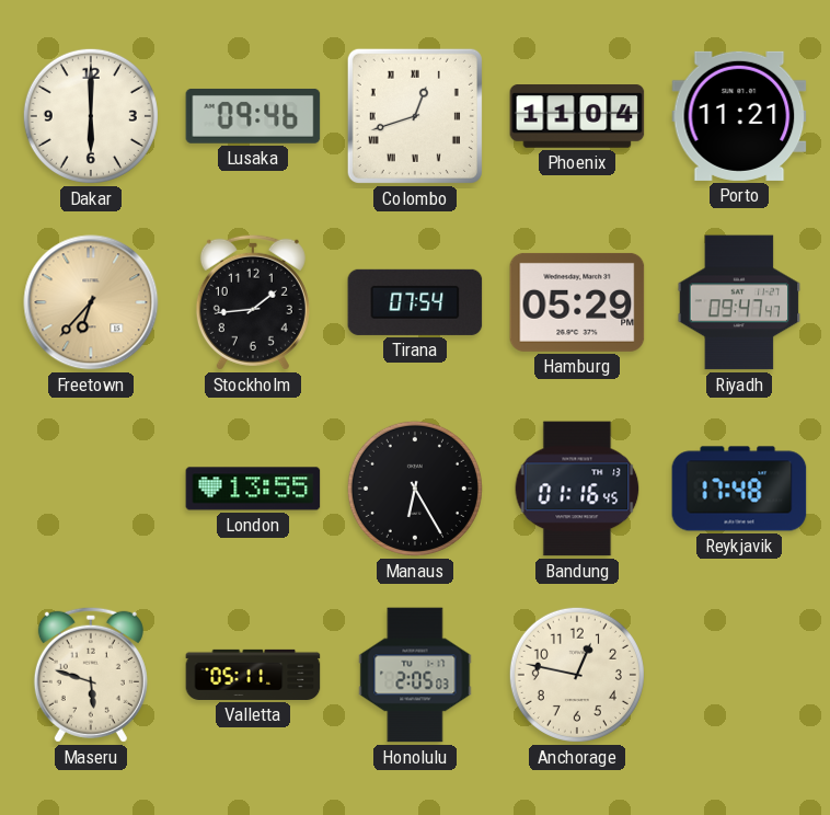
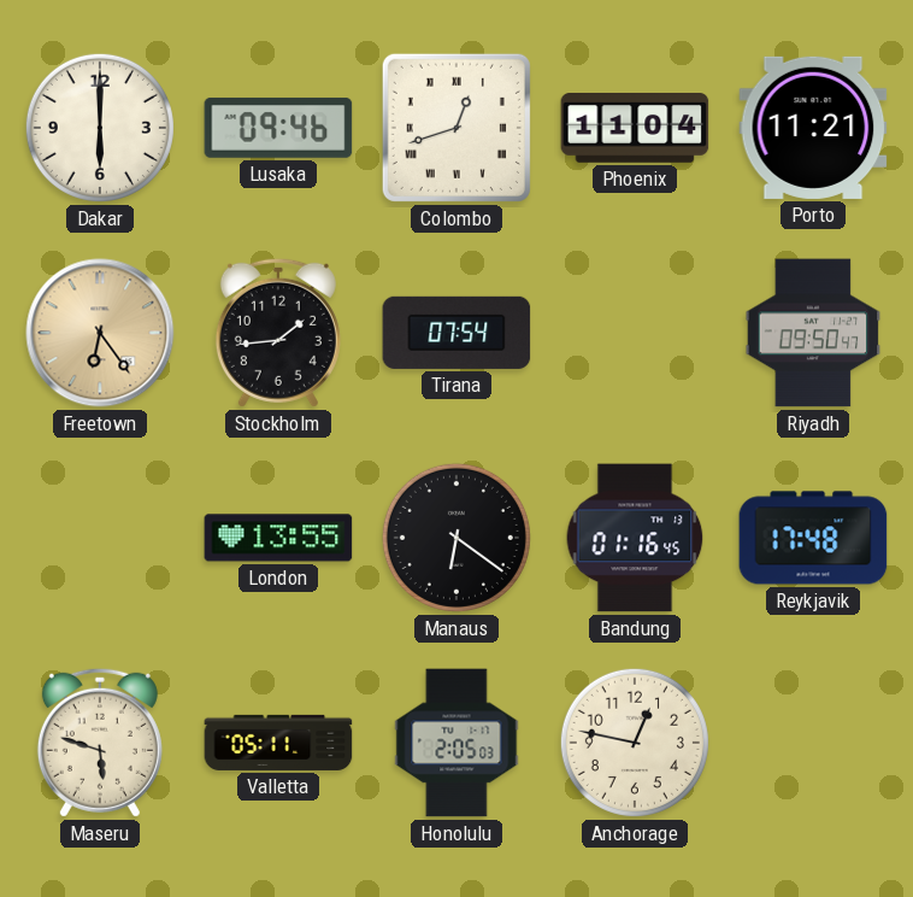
Freetown: 6:37 -> 6:24
Hamburg: 05:29 -> none
Riyadh: 09:47 -> 09:50
Manaus: 6:25 -> 6:21
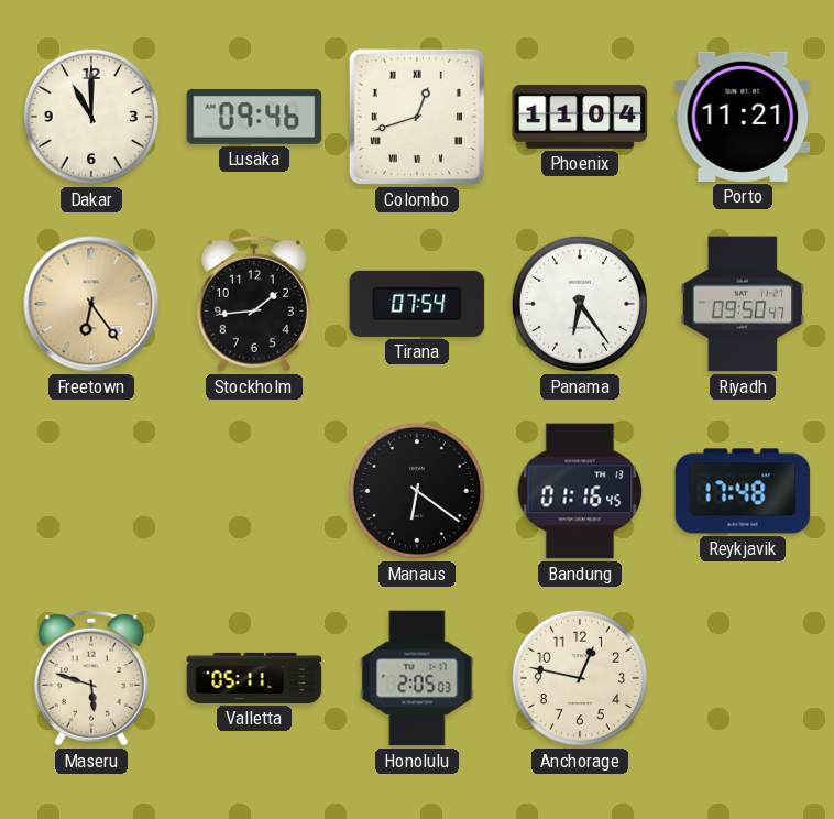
Dakar: 6:00 -> 11:00
Panama: none -> 6:24
London: 13:55 -> none
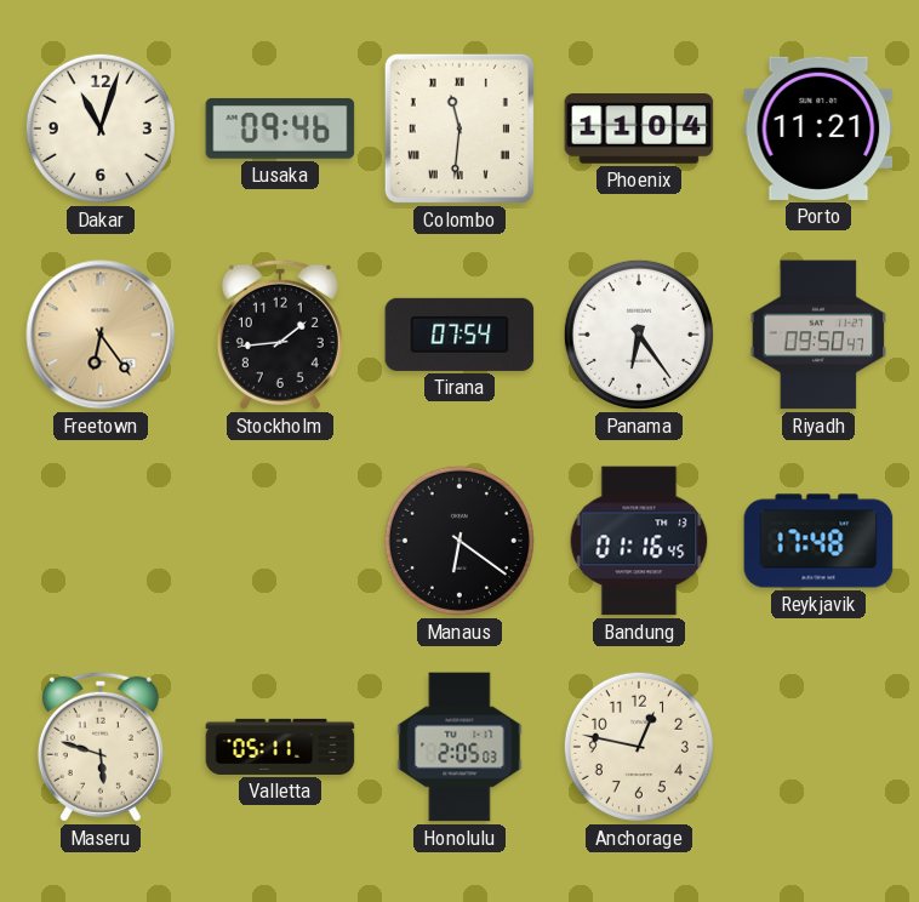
Dakar: 11:00 -> 11:03
Colombo: 12:42 -> 11:31
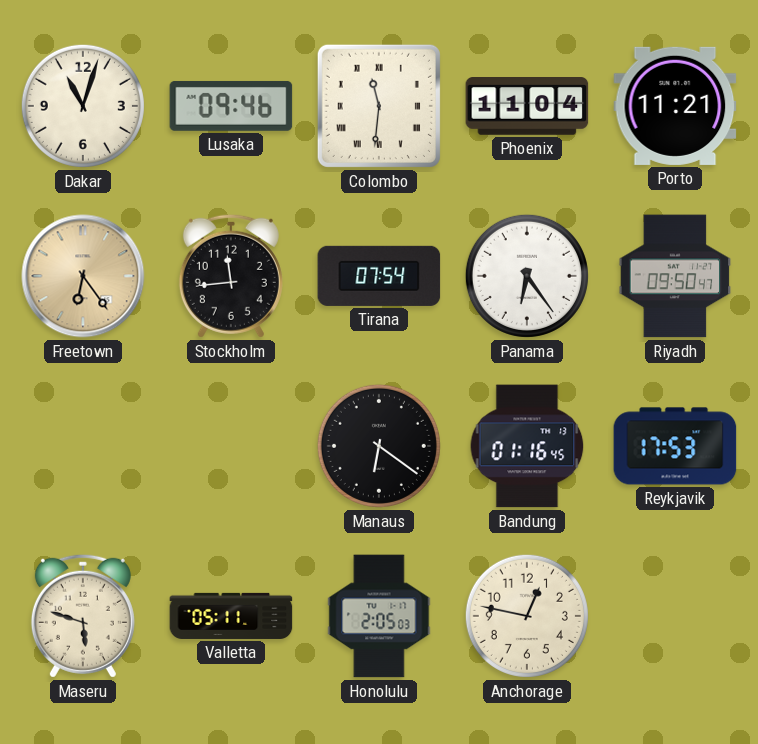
Stockholm: 1:44 -> 11:44
Reykjavik: 17:48 -> 17:53
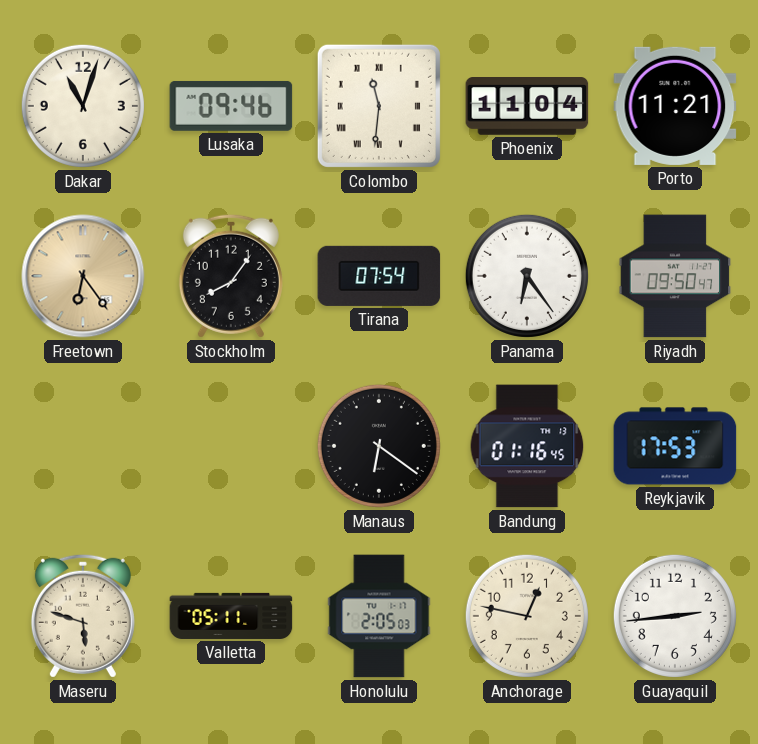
Stockholm: 11:44 -> 8:06
Guayaquil: none -> 2:44
